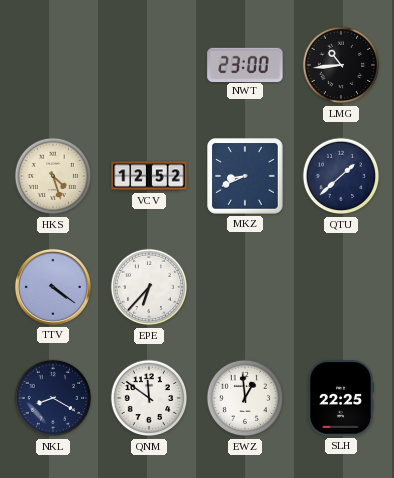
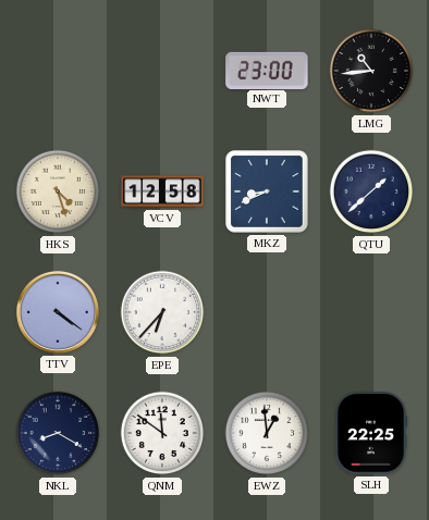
VCV: 12:52 -> 12:58
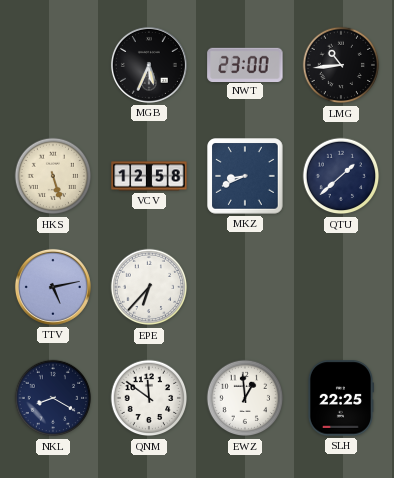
MGB: none -> 5:34
HKS: 4:27 -> 5:27
TTV: 4:21 -> 5:13
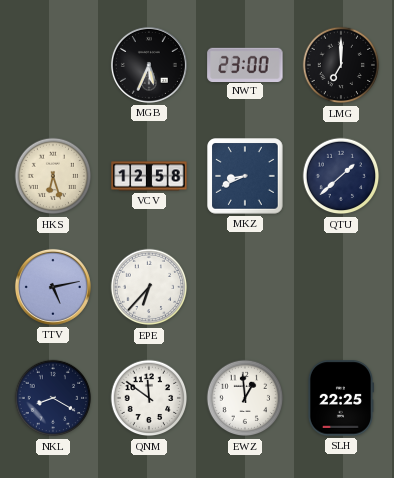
LMG: 10:44 -> 7:00
HKS: 5:27 -> 6:27
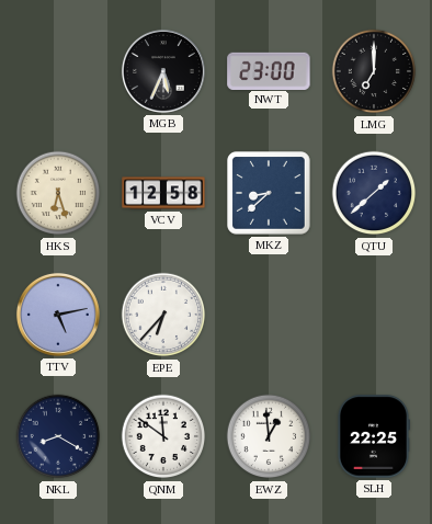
MKZ: 8:41 -> 8:38
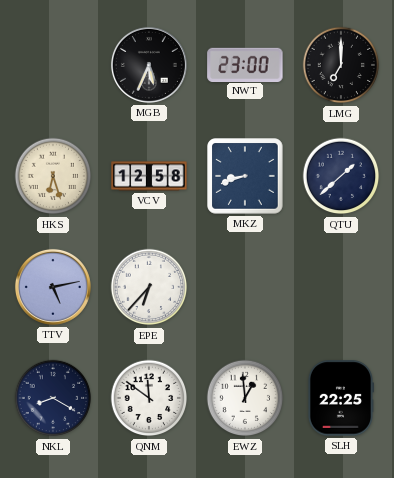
MKZ: 8:38 -> 8:42
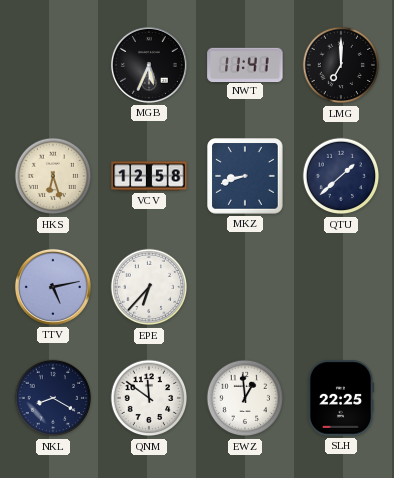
NWT: 23:00 -> 11:41
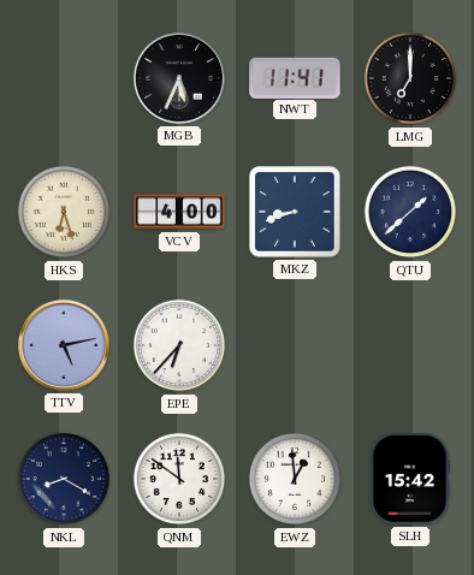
VCV: 12:58 -> 4:00
SLH: 22:25 -> 15:42
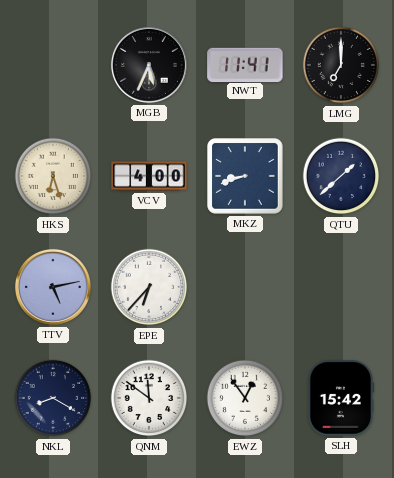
EWZ: 12:59 -> 12:54
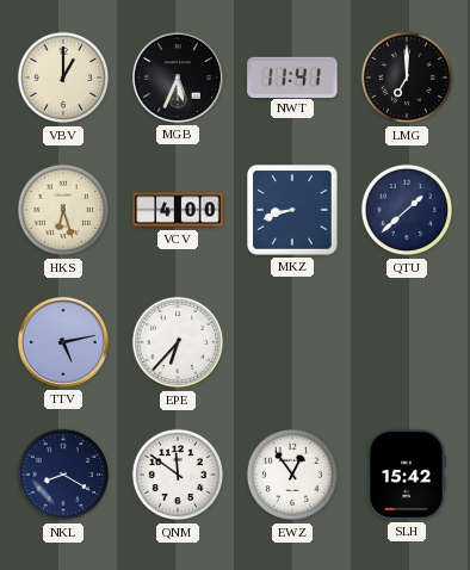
VBV: none -> 1:00
